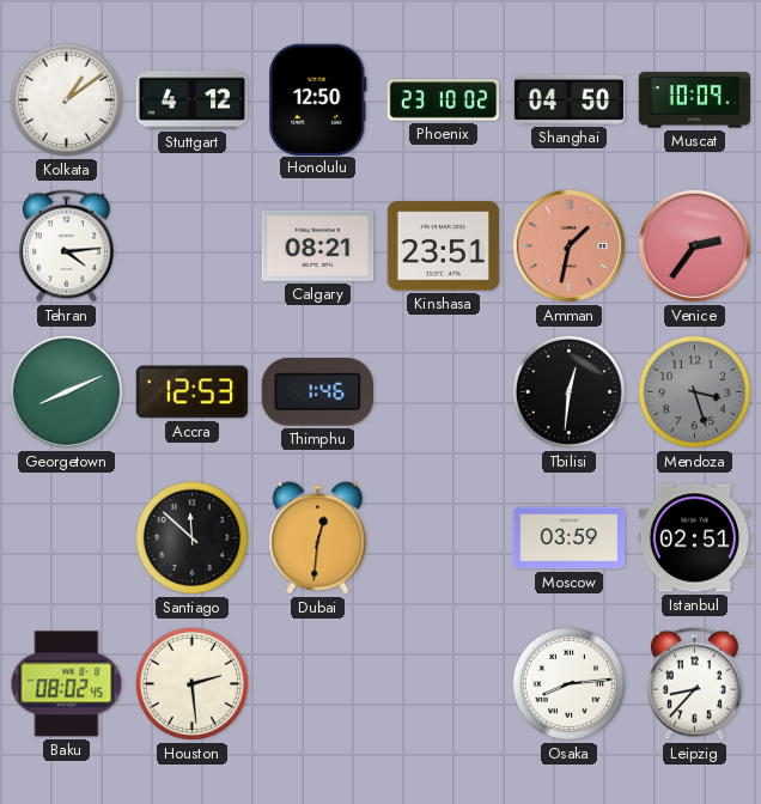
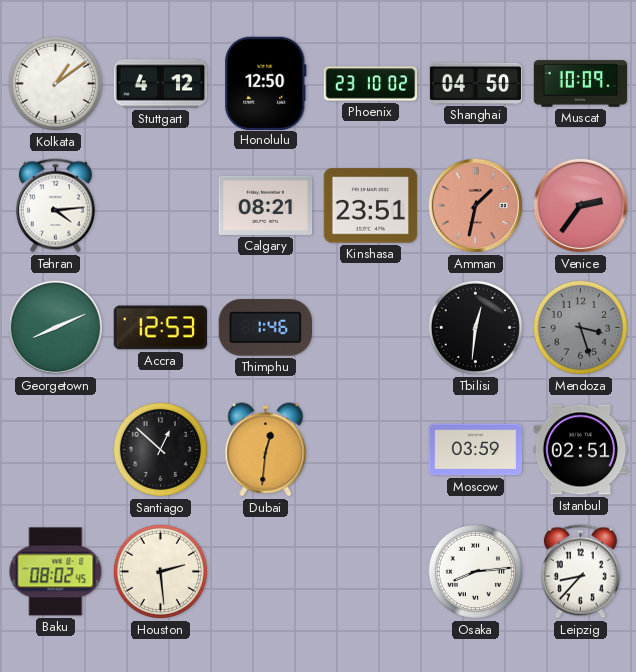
Santiago: 11:52 -> 12:52
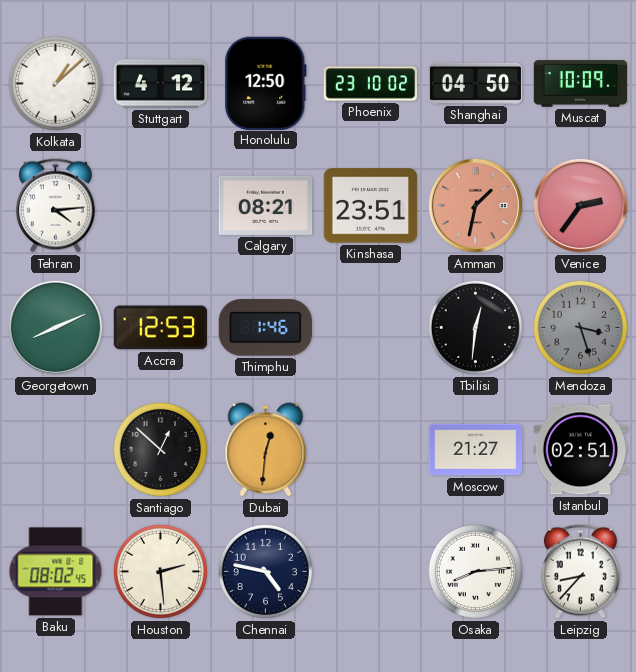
Kolkata: 1:09 -> 1:08
Moscow: 03:59 -> 21:27
Chennai: none -> 4:47
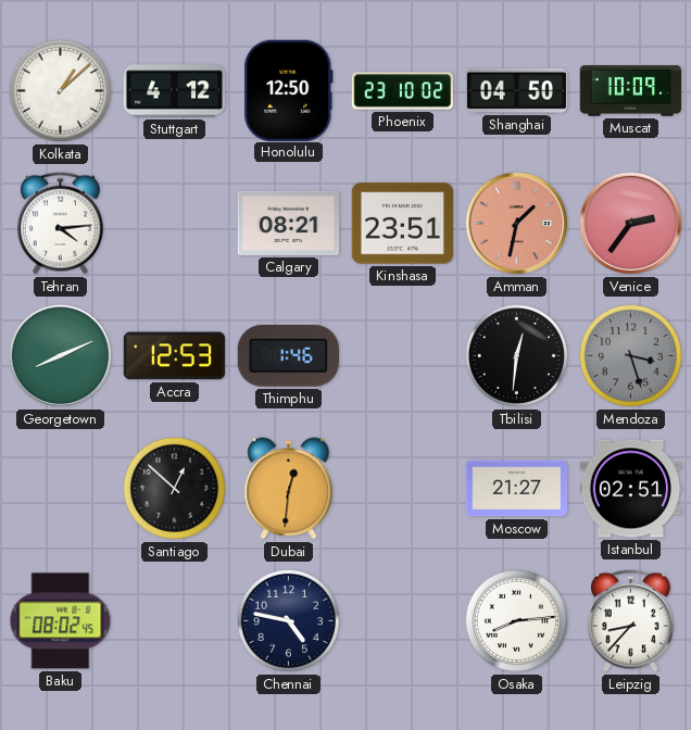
Houston: 2:29 -> none
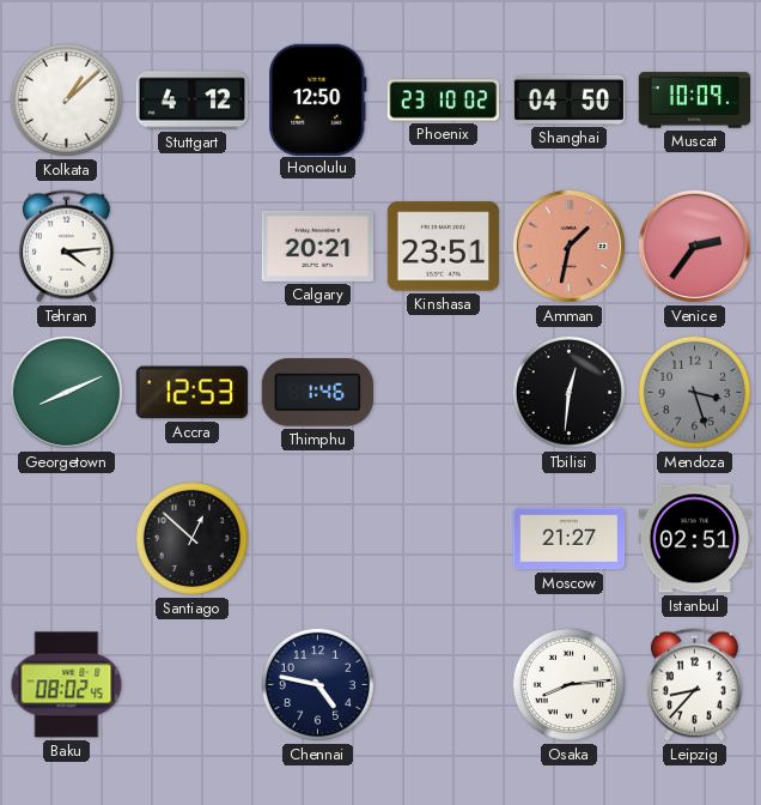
Calgary: 08:21 -> 20:21
Dubai: 12:31 -> none
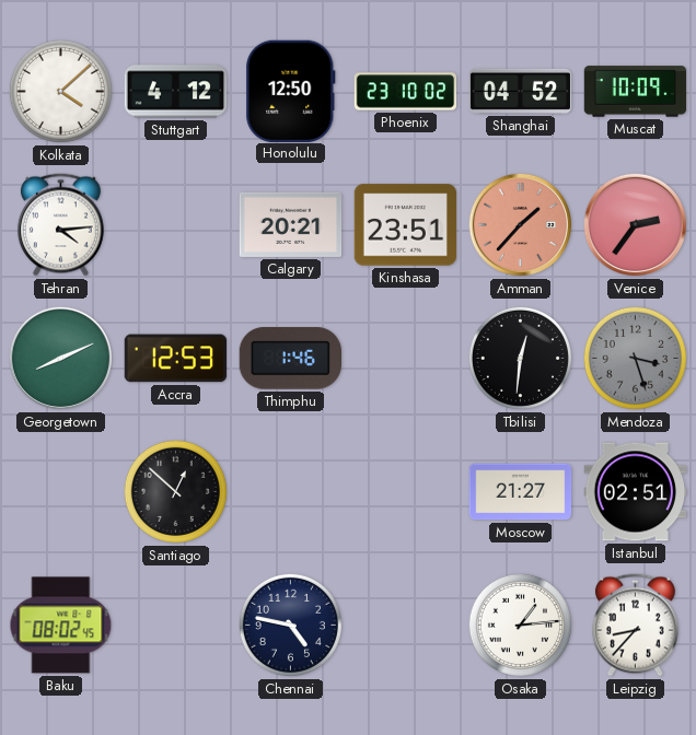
Kolkata: 1:08 -> 4:08
Shanghai: 04:50 -> 04:52
Amman: 1:32 -> 1:37
Osaka: 8:14 -> 1:14
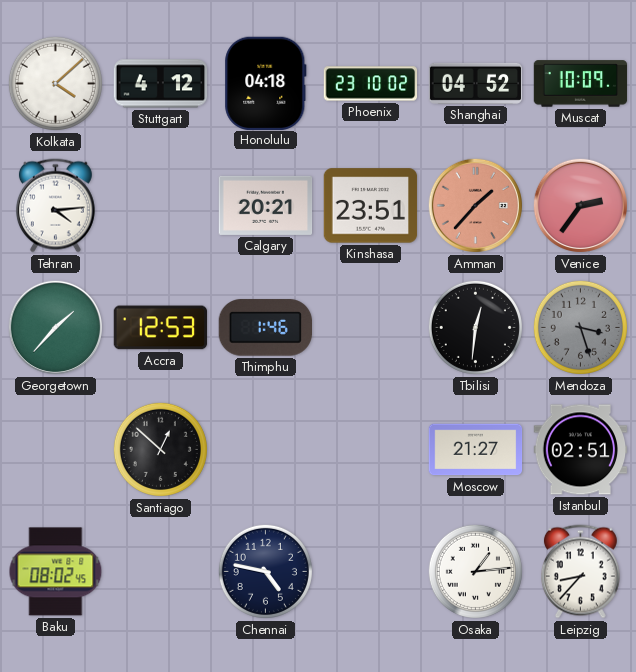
Honolulu: 12:50 -> 04:18
Georgetown: 8:11 -> 1:37
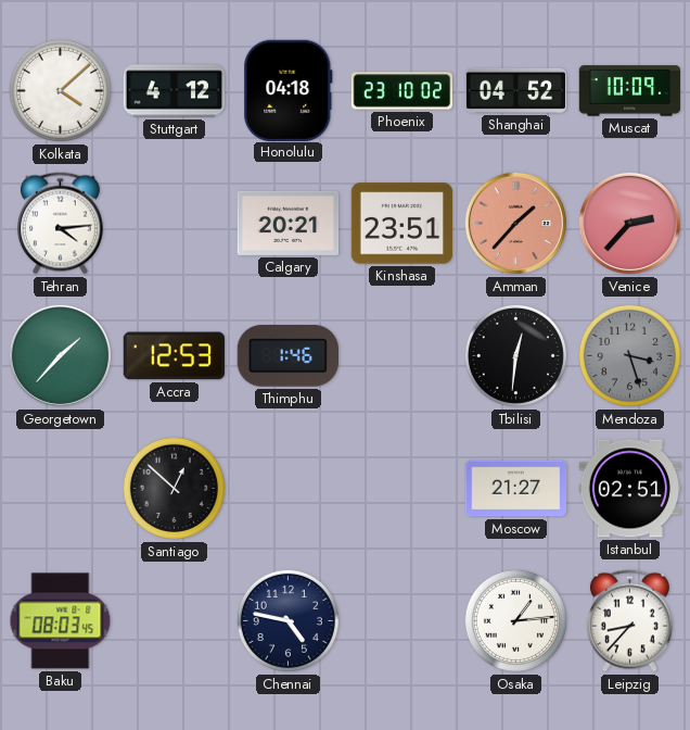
Venice: 2:36 -> 2:37
Baku: 08:02 -> 08:03
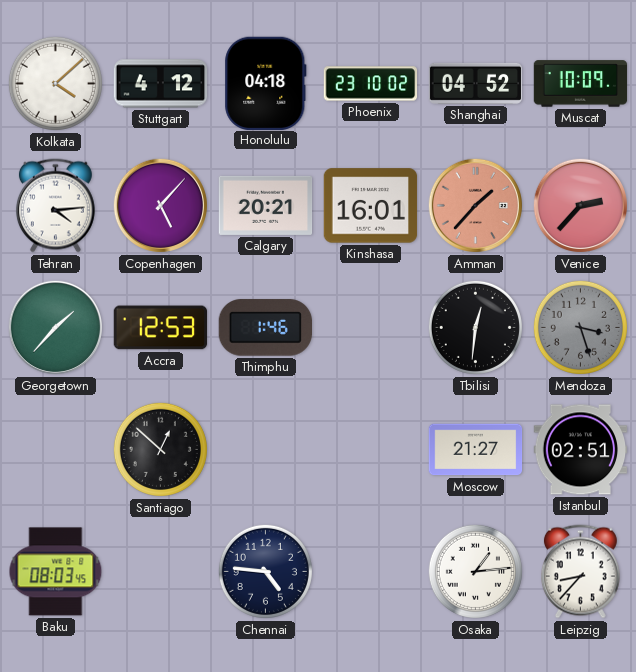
Copenhagen: none -> 5:07
Kinshasa: 23:51 -> 16:01
Chennai: 4:47 -> 4:46
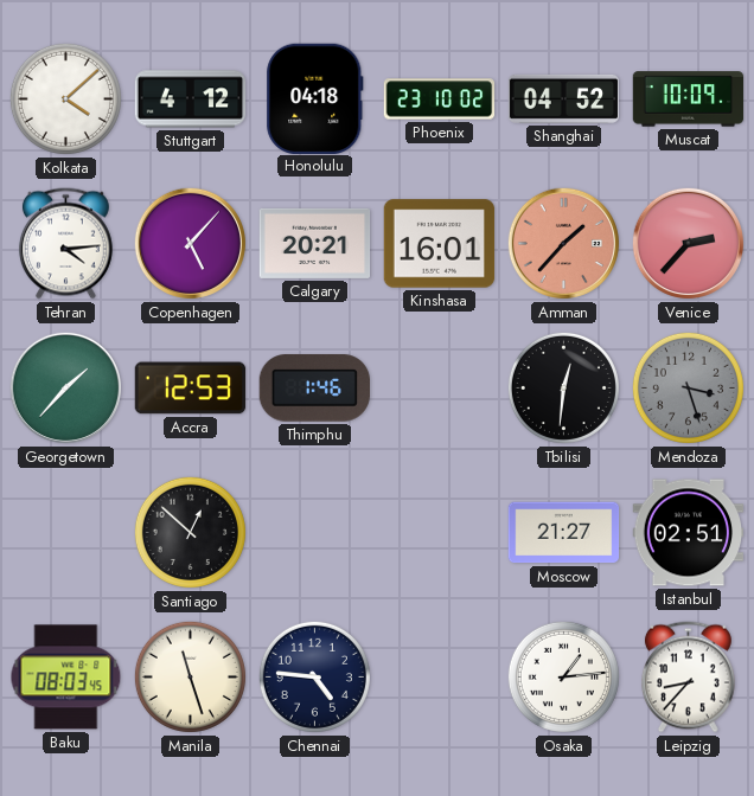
Manila: none -> 11:27
